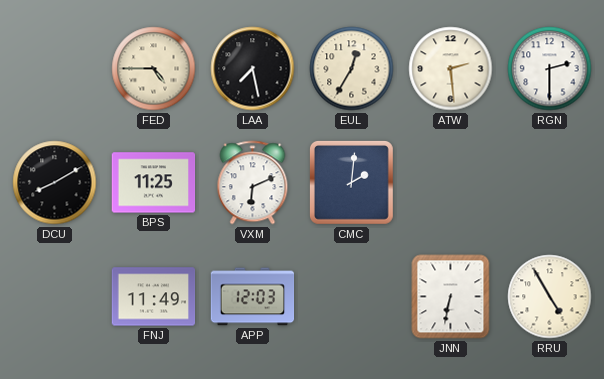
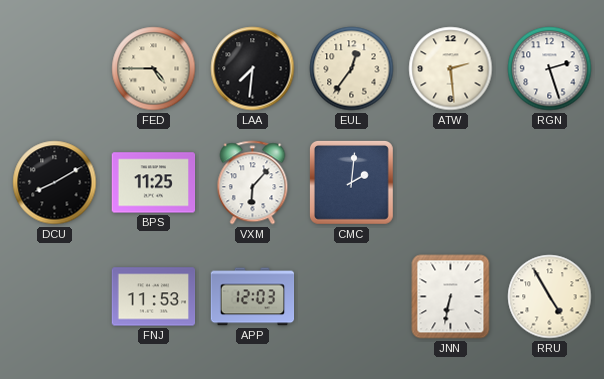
LAA: 7:28 -> 7:31
EUL: 12:35 -> 12:36
RGN: 2:30 -> 2:27
VXM: 6:11 -> 6:07
FNJ: 11:49 -> 11:53
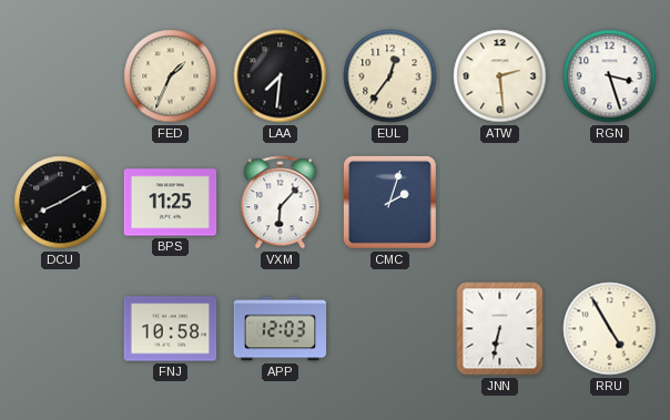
FED: 4:45 -> 1:34
RGN: 2:27 -> 3:27
CMC: 2:01 -> 2:03
FNJ: 11:53 -> 10:58
